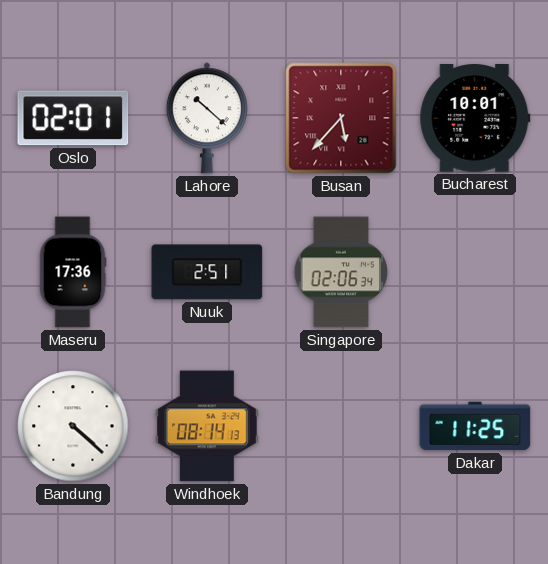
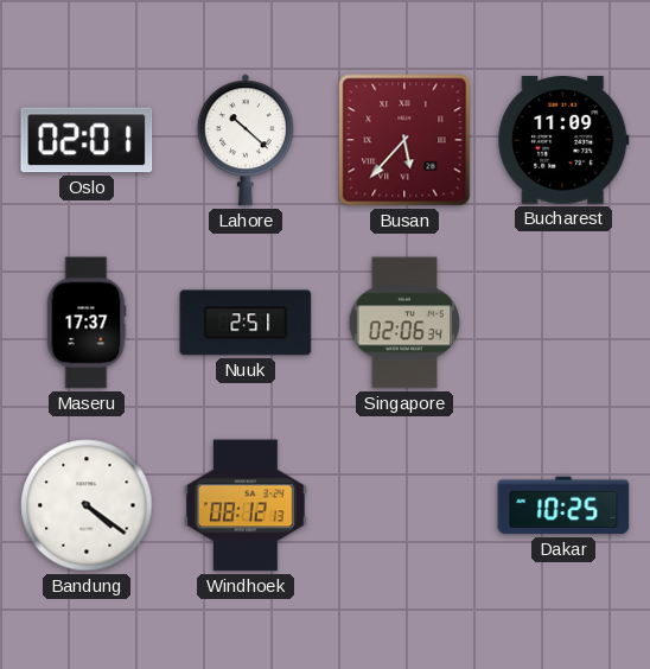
Bucharest: 10:01 -> 11:09
Maseru: 17:36 -> 17:37
Bandung: 4:22 -> 4:21
Windhoek: 08:14 -> 08:12
Dakar: 11:25 -> 10:25
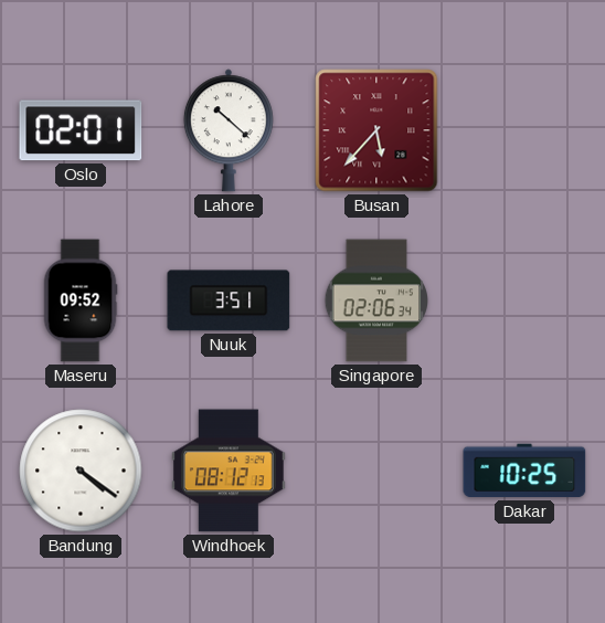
Bucharest: 11:09 -> none
Maseru: 17:37 -> 09:52
Nuuk: 2:51 -> 3:51
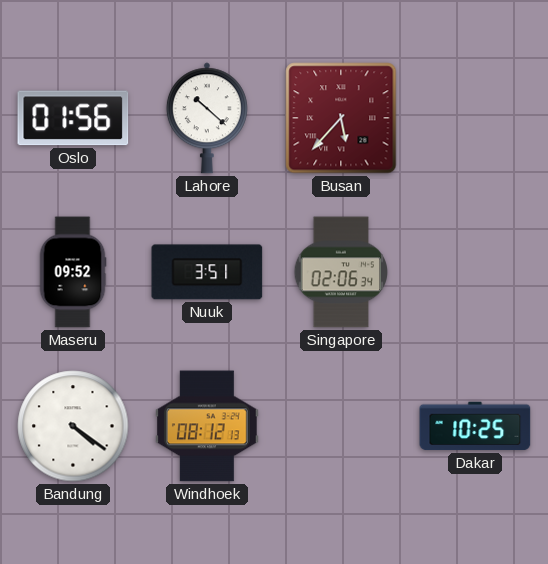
Oslo: 02:01 -> 01:56
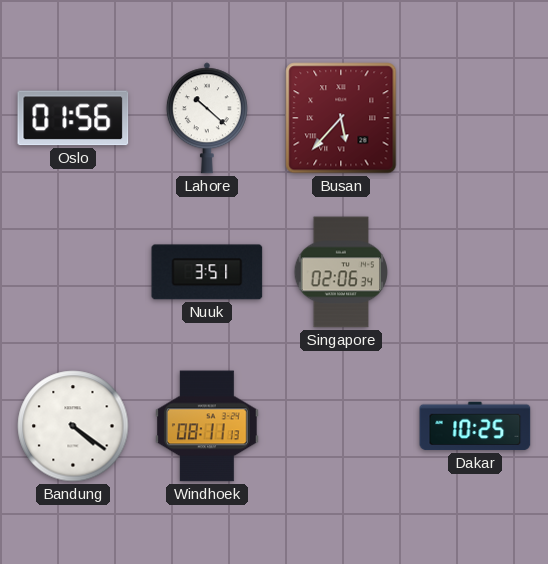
Maseru: 09:52 -> none
Windhoek: 08:12 -> 08:11
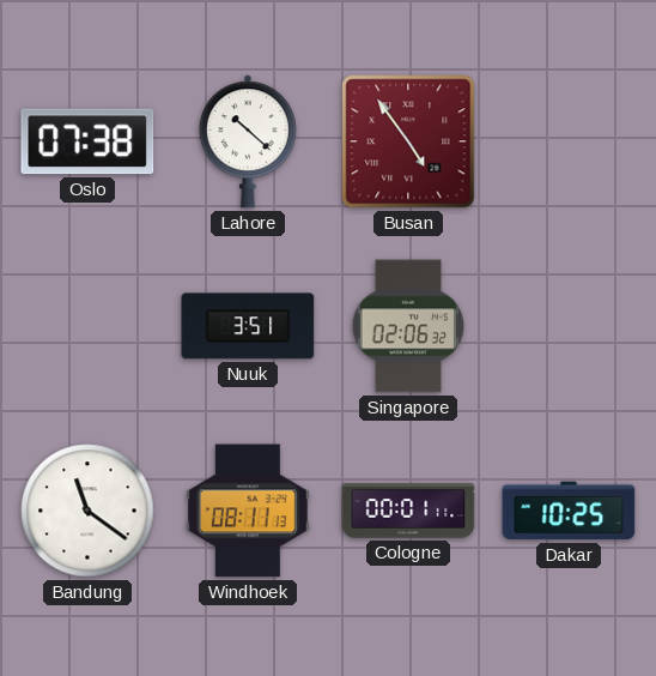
Oslo: 01:56 -> 07:38
Busan: 5:37 -> 4:54
Singapore: 02:06:34 -> 02:06:32
Bandung: 4:21 -> 11:21
Cologne: none -> 00:01
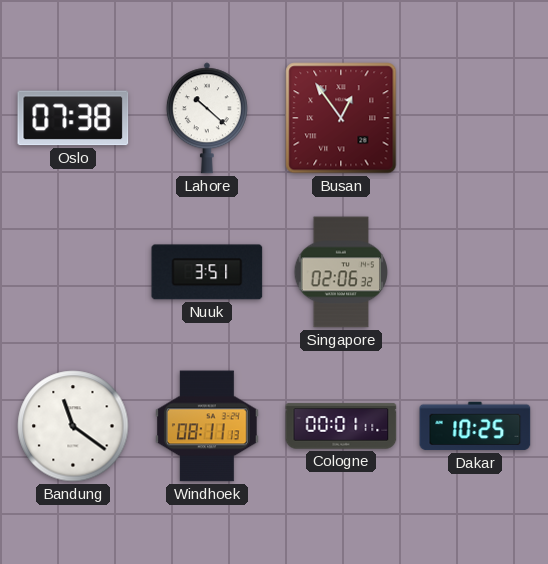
Busan: 4:54 -> 12:54
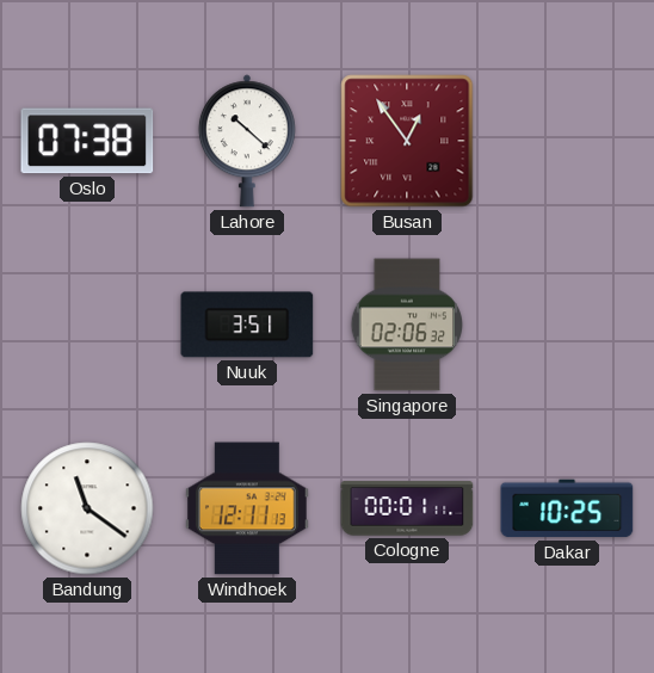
Windhoek: 08:11 -> 12:11
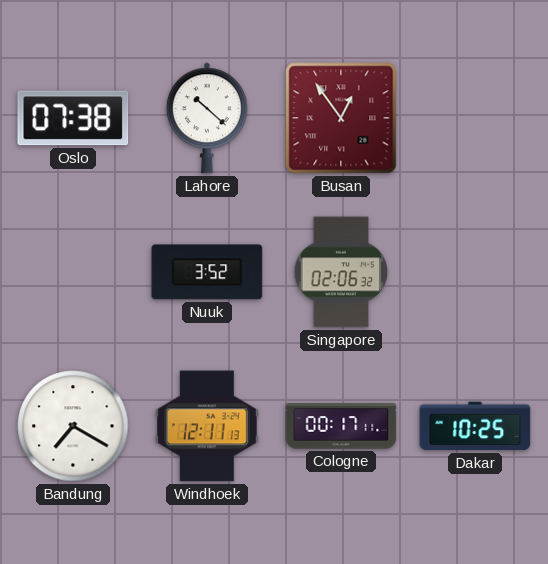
Nuuk: 3:51 -> 3:52
Bandung: 11:21 -> 7:20
Cologne: 00:01 -> 00:17
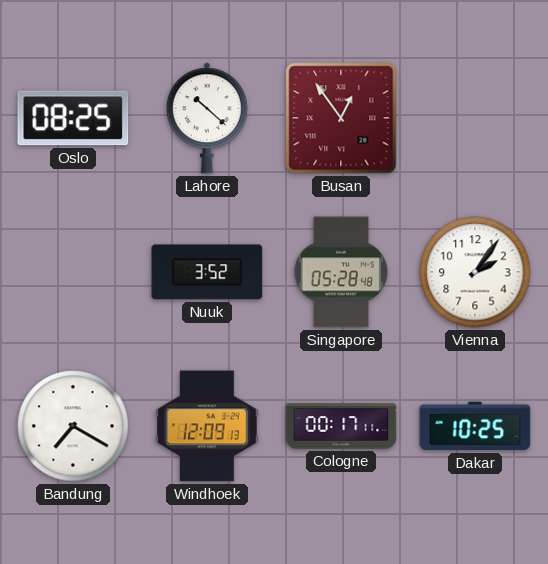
Oslo: 07:38 -> 08:25
Singapore: 02:06 -> 05:28
Vienna: none -> 2:06
Windhoek: 12:11 -> 12:09
